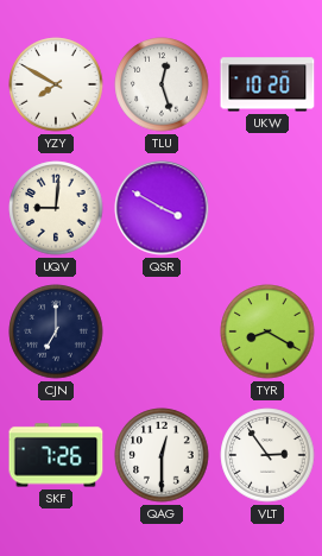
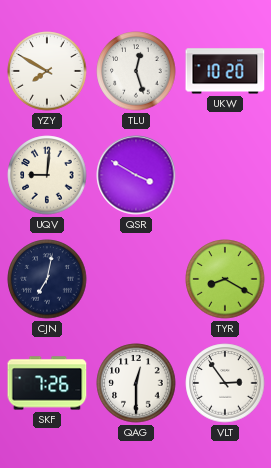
CJN: 7:00 -> 7:02
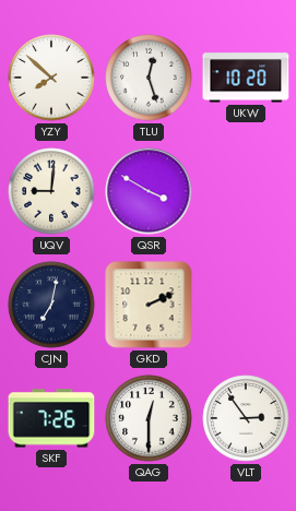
YZY: 7:50 -> 7:52
GKD: none -> 2:11
TYR: 8:20 -> none
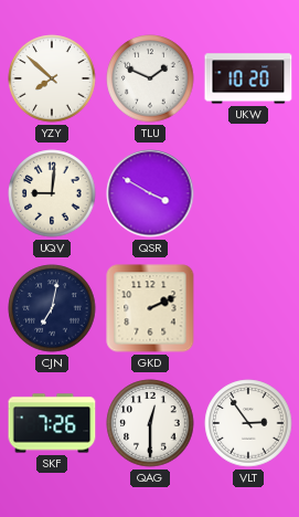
TLU: 12:27 -> 1:49
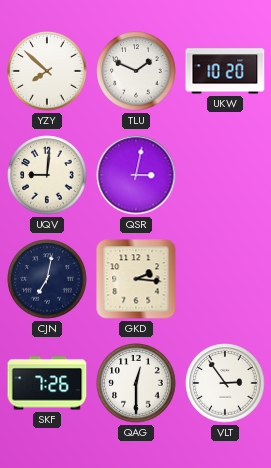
QSR: 3:50 -> 3:02
GKD: 2:11 -> 2:16
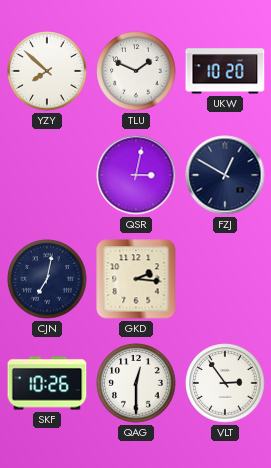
UQV: 9:01 -> none
FZJ: none -> 12:50
SKF: 7:26 -> 10:26
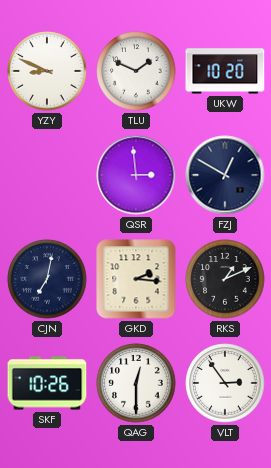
YZY: 7:52 -> 8:49
QSR: 3:02 -> 2:59
RKS: none -> 1:11
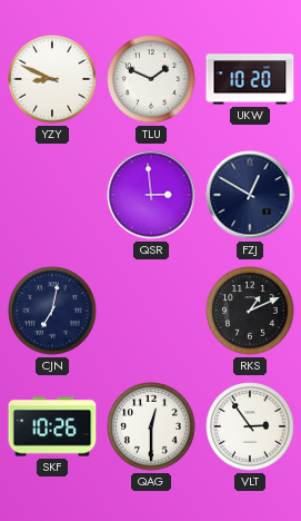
GKD: 2:16 -> none
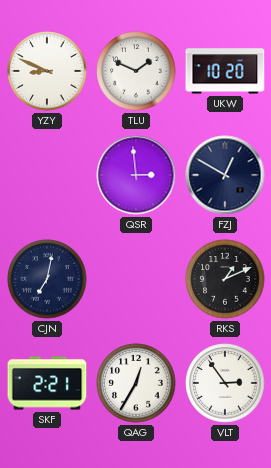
SKF: 10:26 -> 2:21
QAG: 12:30 -> 12:35
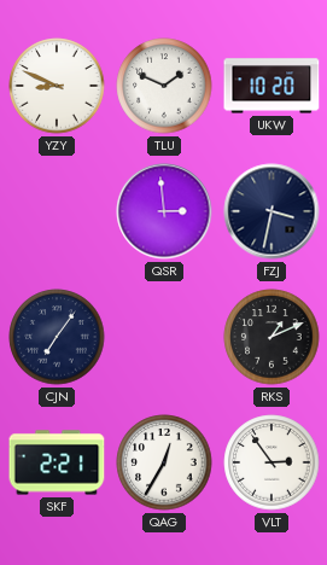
FZJ: 12:50 -> 3:32
CJN: 7:02 -> 7:06
